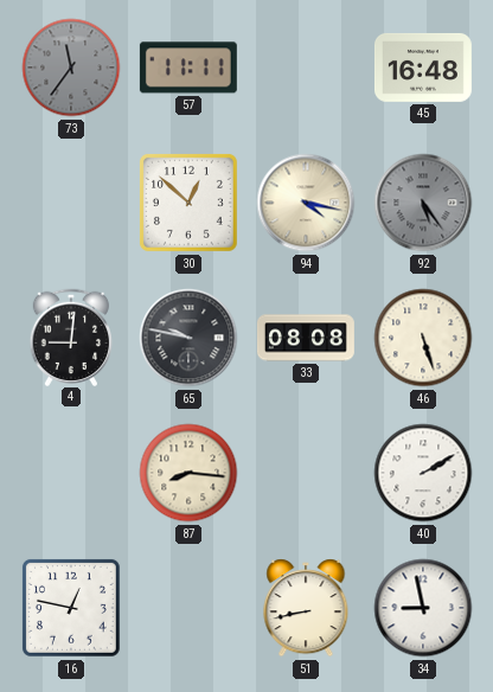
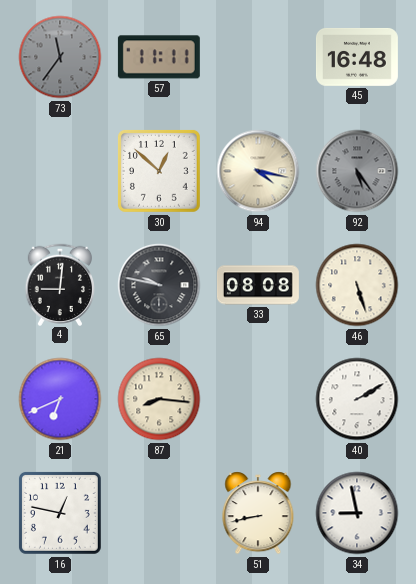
21: none -> 6:41
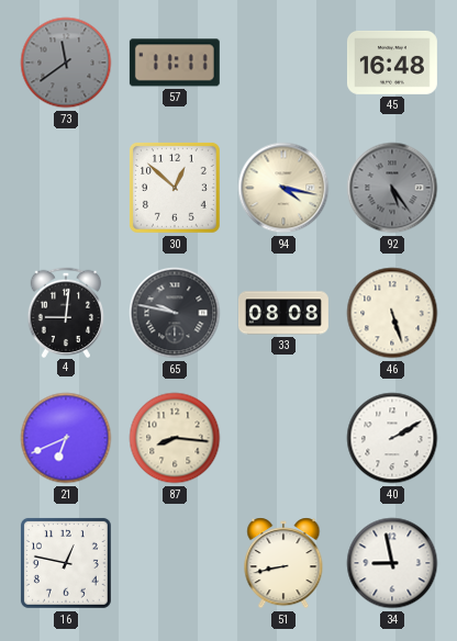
73: 11:36 -> 11:39
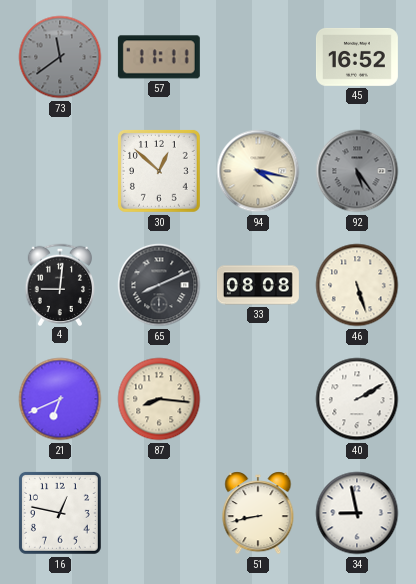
45: 16:48 -> 16:52
65: 9:47 -> 8:11
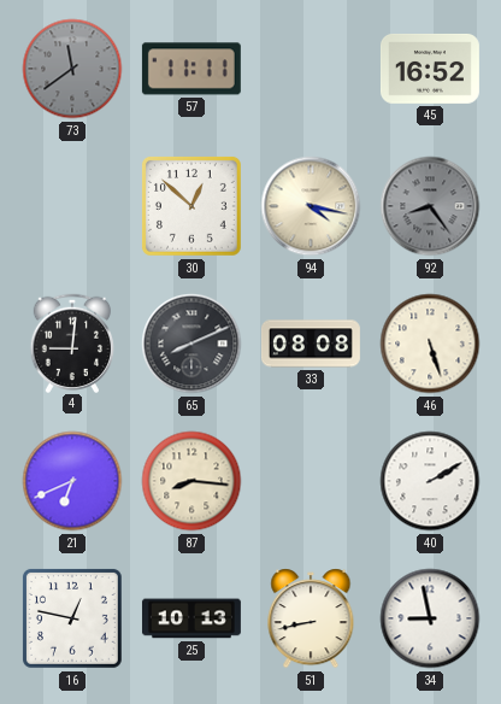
92: 5:24 -> 8:24
25: none -> 10:13
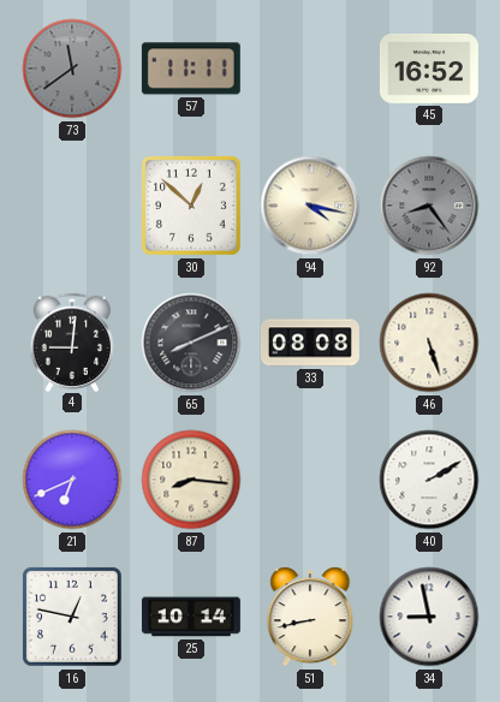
25: 10:13 -> 10:14
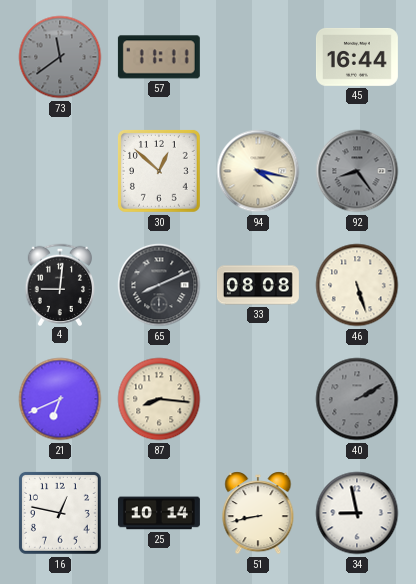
45: 16:52 -> 16:44
40 dial: white -> grey
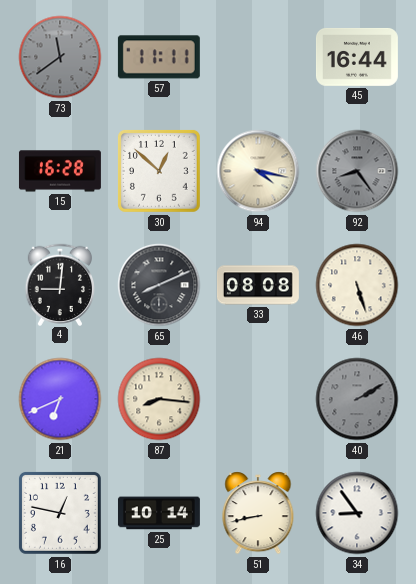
15: none -> 16:28
34: 8:58 -> 8:54
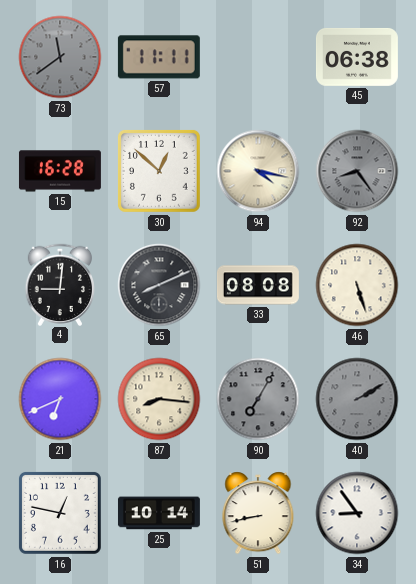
45: 16:44 -> 06:38
90: none -> 7:05
